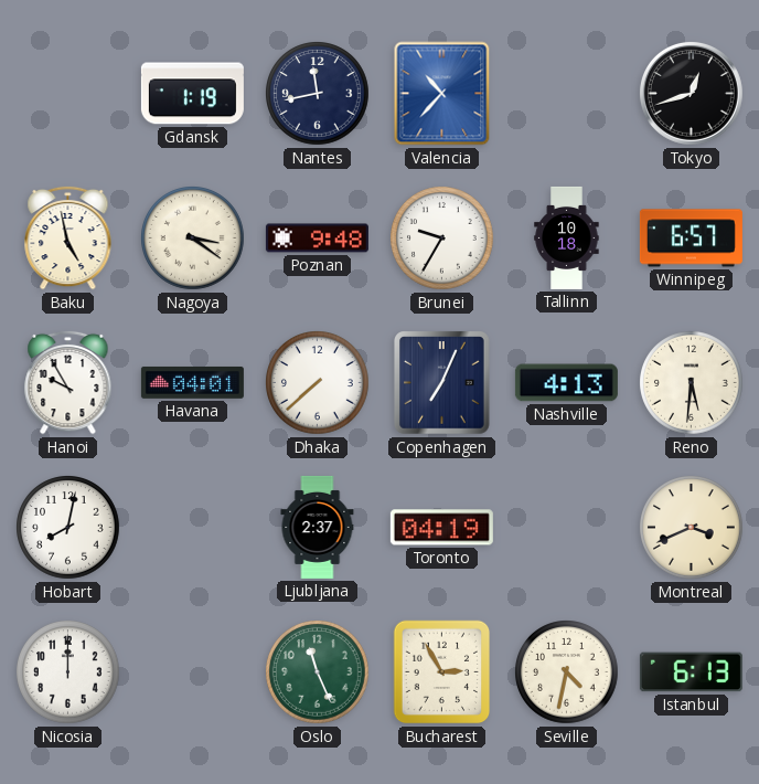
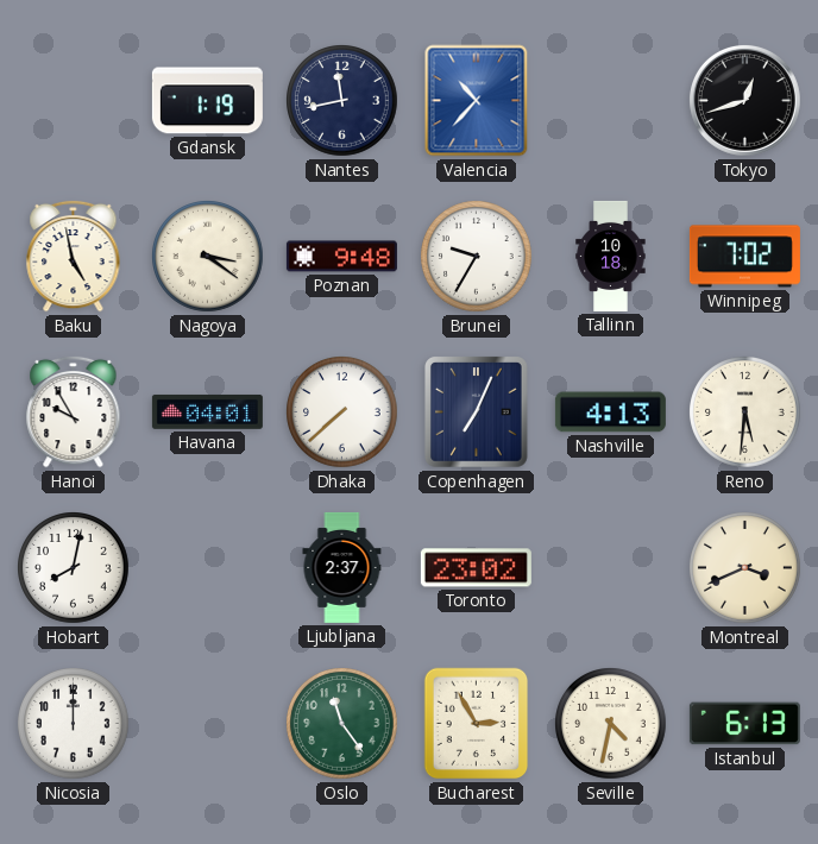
Winnipeg: 6:57 -> 7:02
Toronto: 04:19 -> 23:02
Oslo: 11:26 -> 11:24
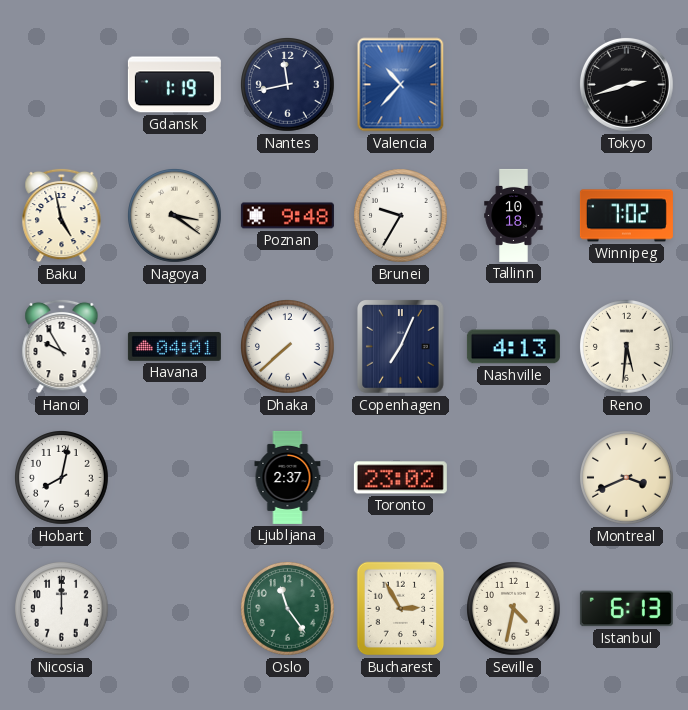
Tokyo: 12:42 -> 2:42
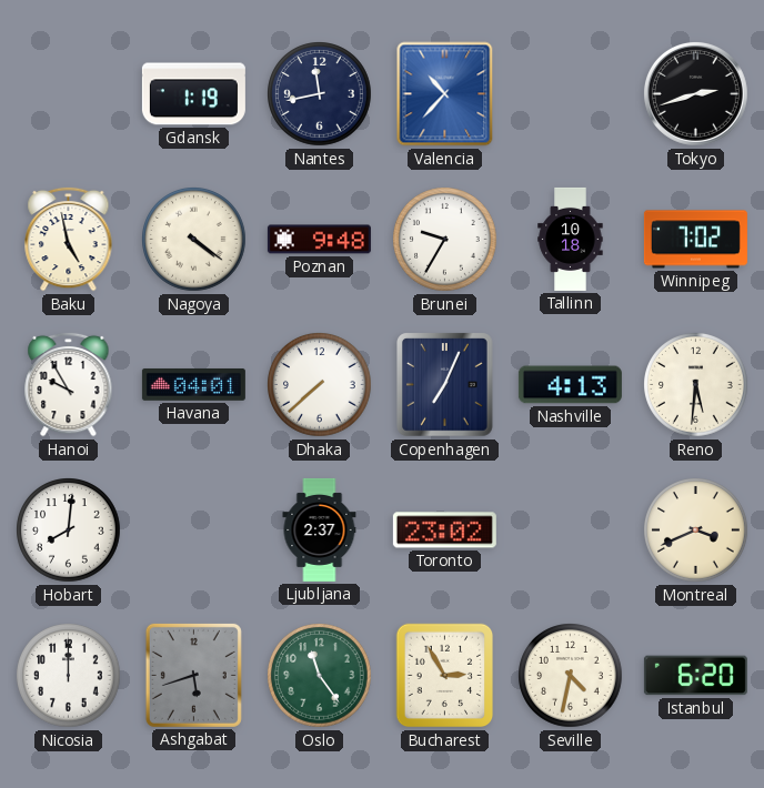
Nagoya: 3:21 -> 4:21
Hobart: 8:02 -> 8:01
Ashgabat: none -> 5:42
Istanbul: 6:13 -> 6:20
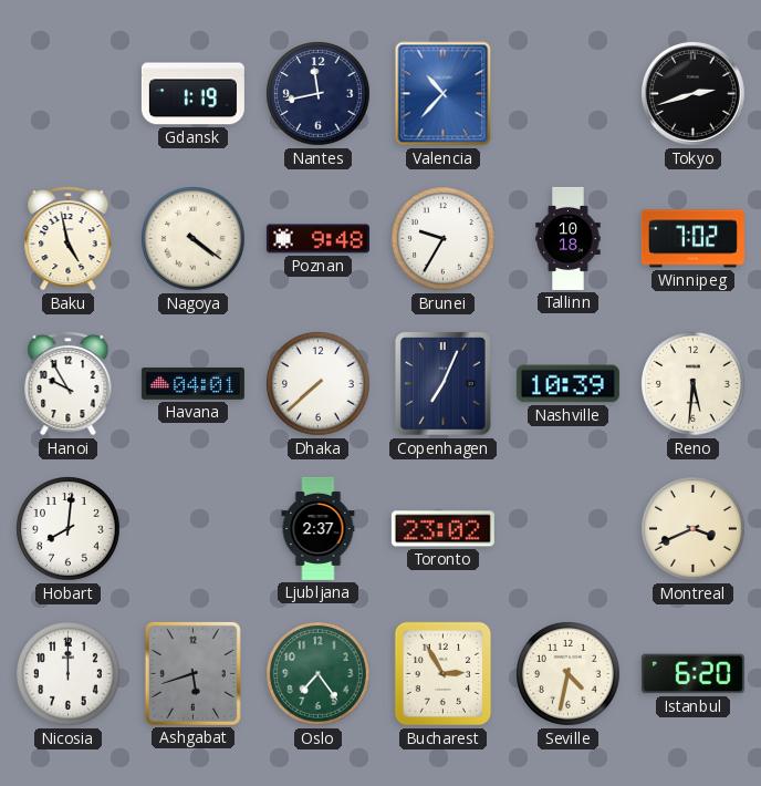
Nashville: 4:13 -> 10:39
Oslo: 11:24 -> 7:24
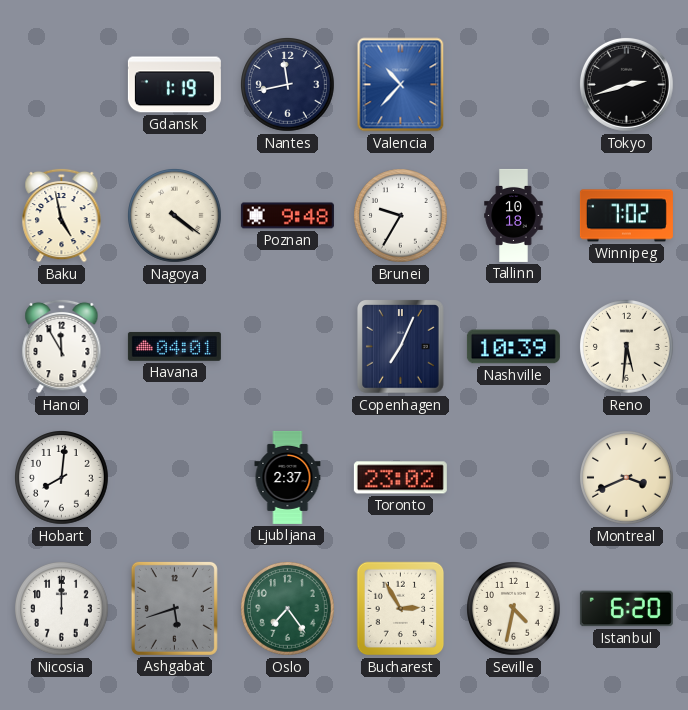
Hanoi: 9:55 -> 11:55
Dhaka: 7:38 -> none
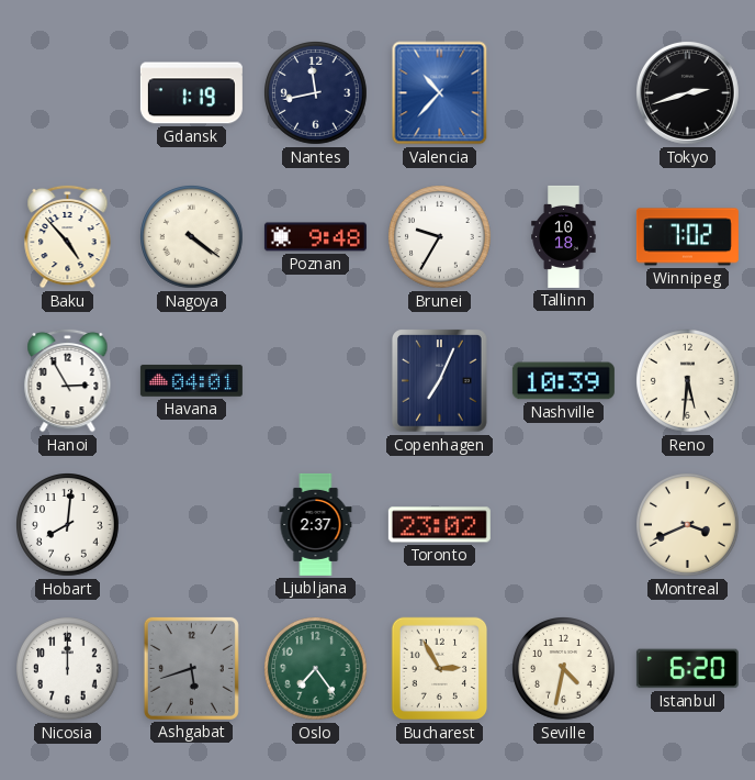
Baku: 4:58 -> 4:53
Hanoi: 11:55 -> 2:55
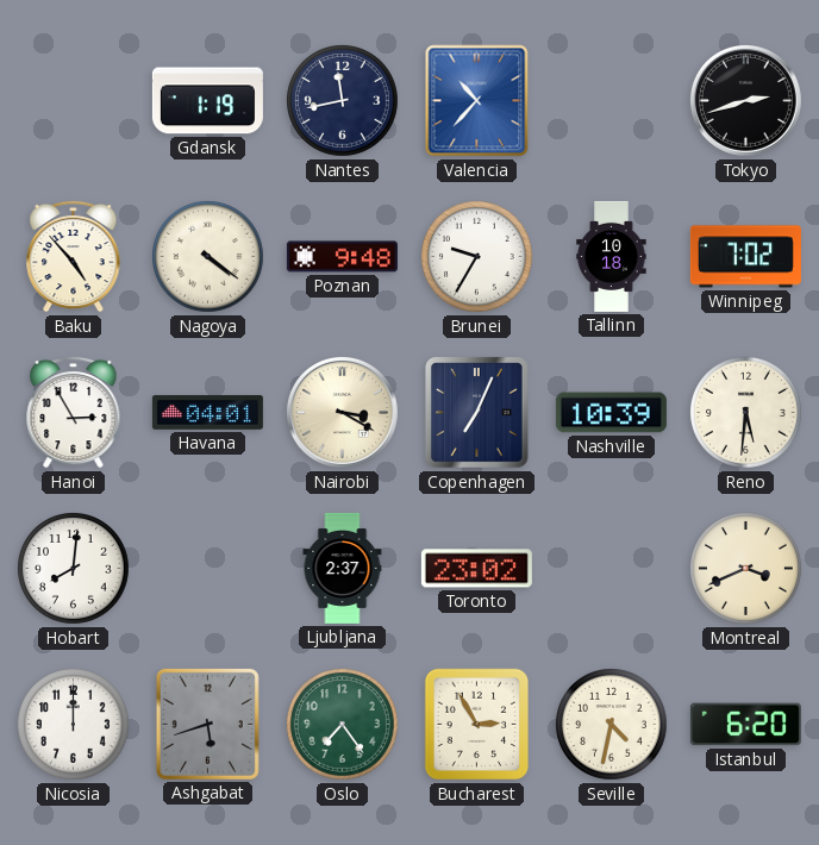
Nairobi: none -> 3:20
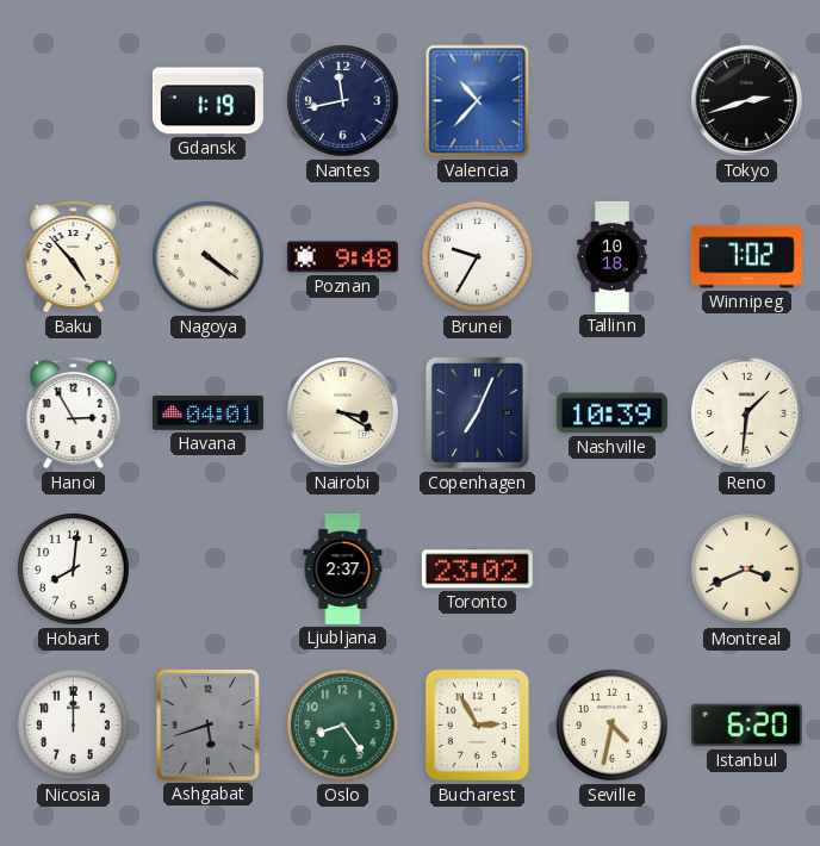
Reno: 5:31 -> 1:31
Oslo: 7:24 -> 8:24
